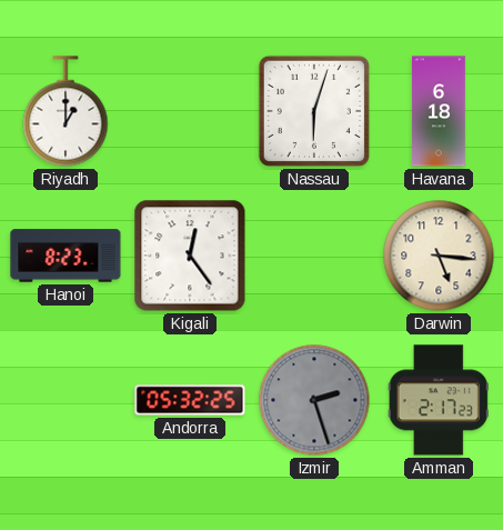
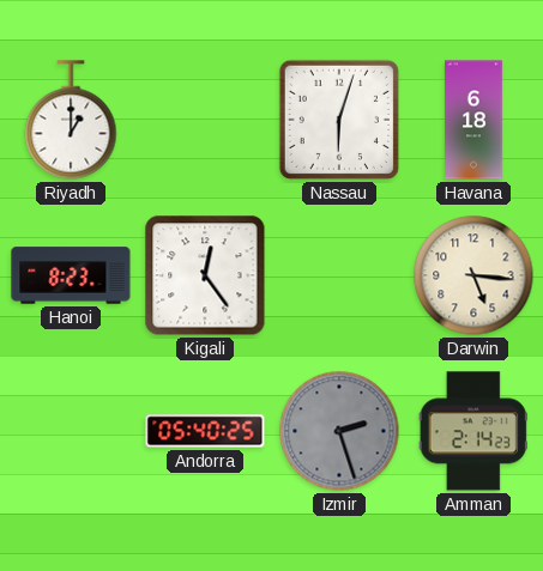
Andorra: 05:32 -> 05:40
Amman: 2:17 -> 2:14
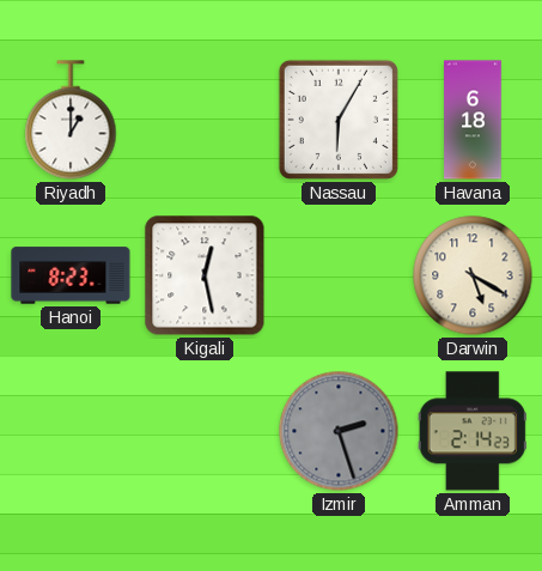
Nassau: 6:03 -> 6:05
Kigali: 12:24 -> 12:28
Darwin: 5:16 -> 5:20
Andorra: 05:40 -> none
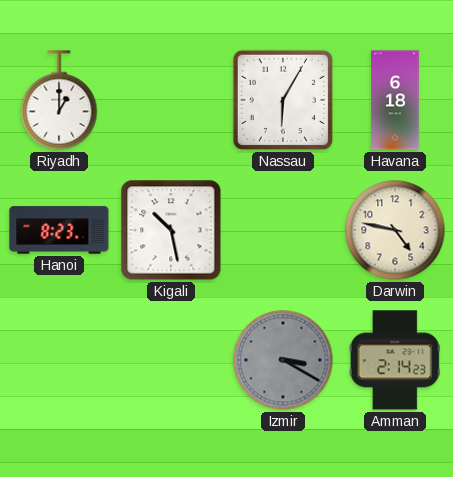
Kigali: 12:28 -> 10:28
Darwin: 5:20 -> 4:47
Izmir: 2:27 -> 3:20
